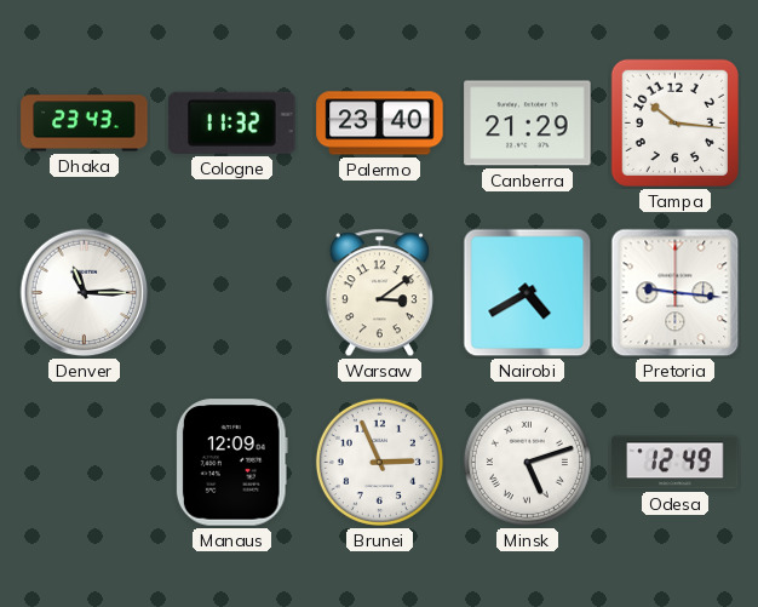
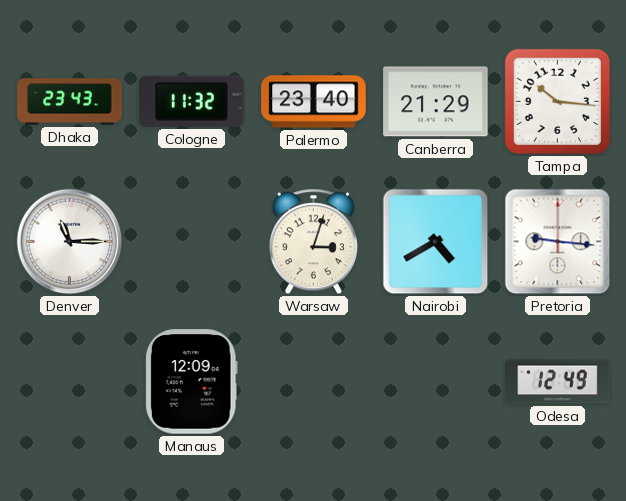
Warsaw: 3:09 -> 3:03
Brunei: 2:56 -> none
Minsk: 5:12 -> none
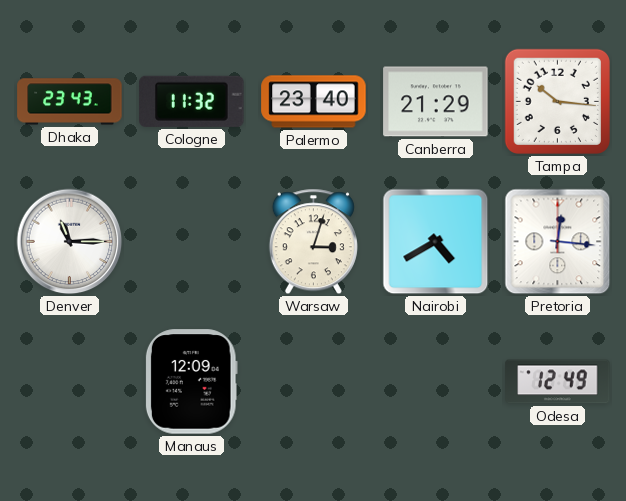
Pretoria: 9:16 -> 12:16
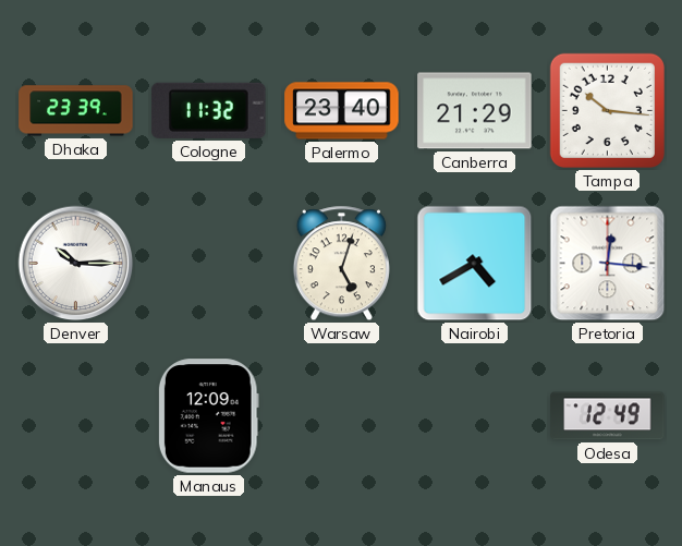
Dhaka: 23:43 -> 23:39
Denver: 11:15 -> 10:15
Warsaw: 3:03 -> 5:03
